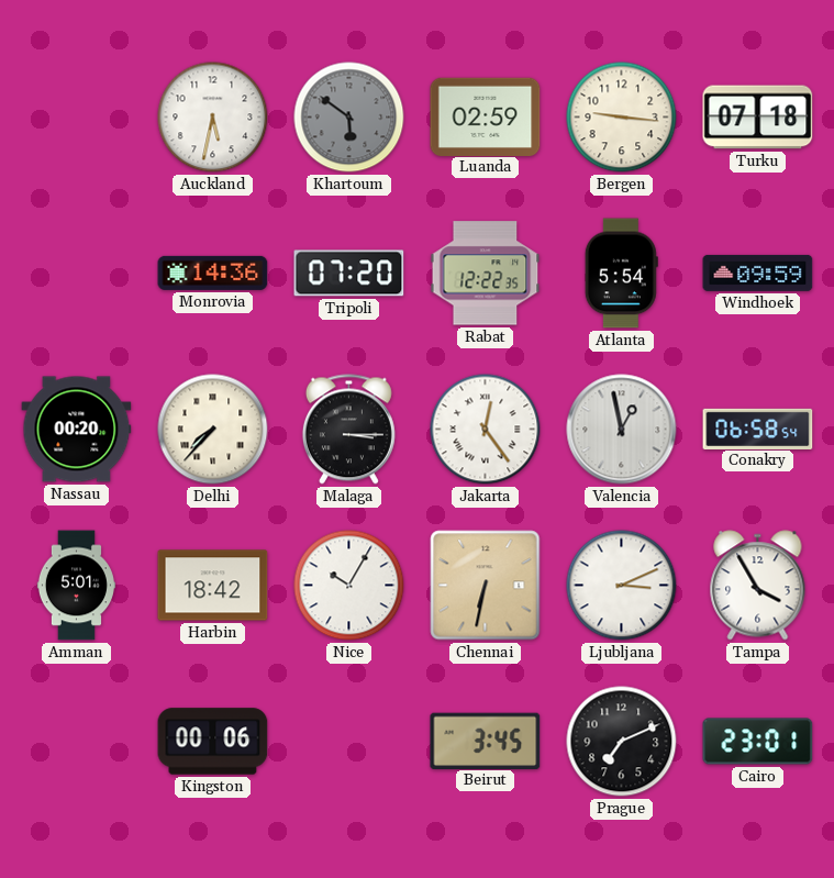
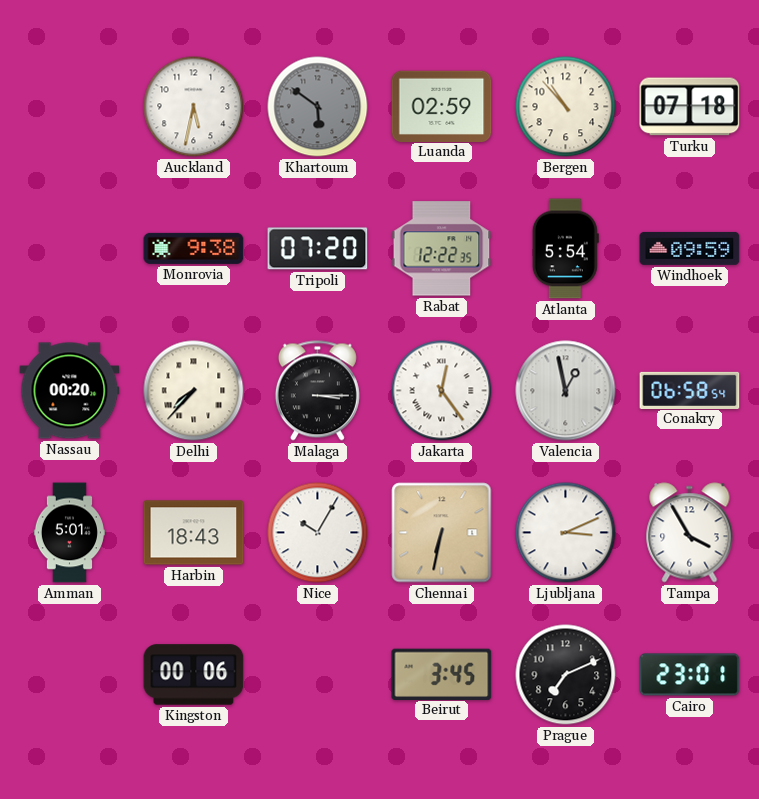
Bergen: 9:16 -> 10:53
Monrovia: 14:36 -> 9:38
Harbin: 18:42 -> 18:43
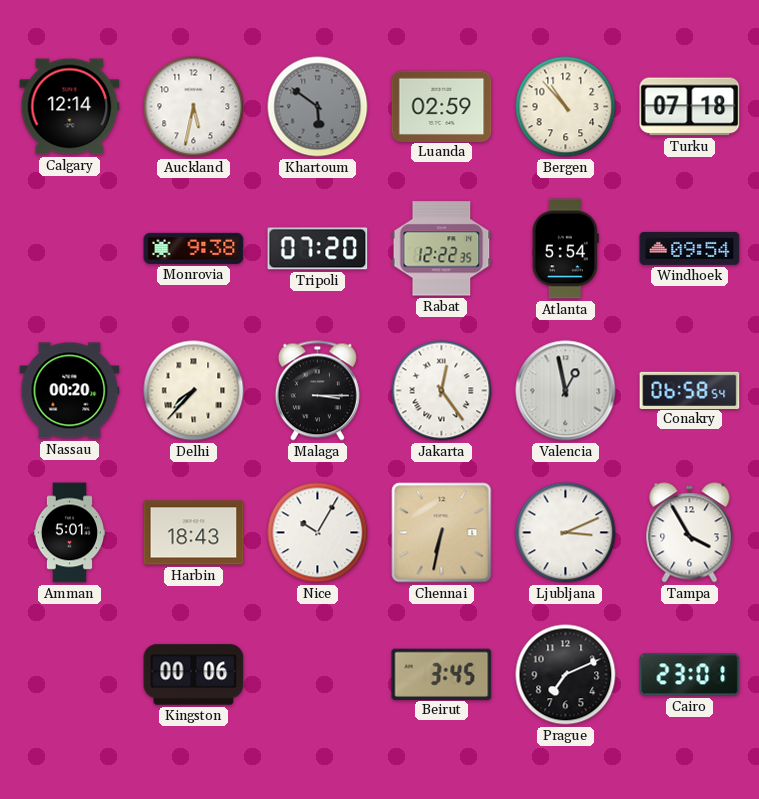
Calgary: none -> 12:14
Windhoek: 09:59 -> 09:54
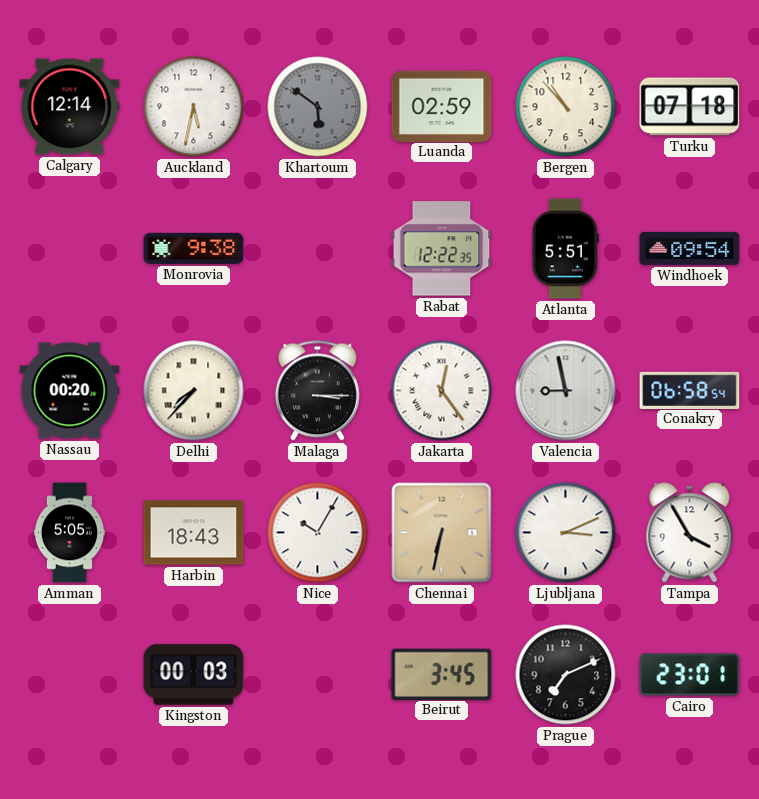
Tripoli: 07:20 -> none
Atlanta: 5:54 -> 5:51
Valencia: 12:58 -> 8:58
Amman: 5:01 -> 5:05
Kingston: 00:06 -> 00:03
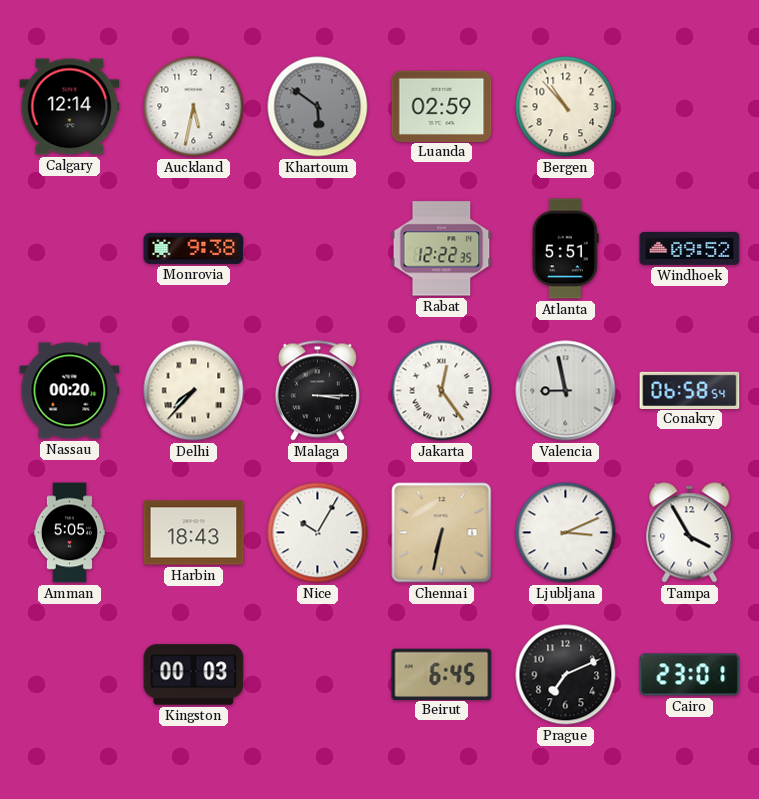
Turku: 07:18 -> none
Windhoek: 09:54 -> 09:52
Beirut: 3:45 -> 6:45
